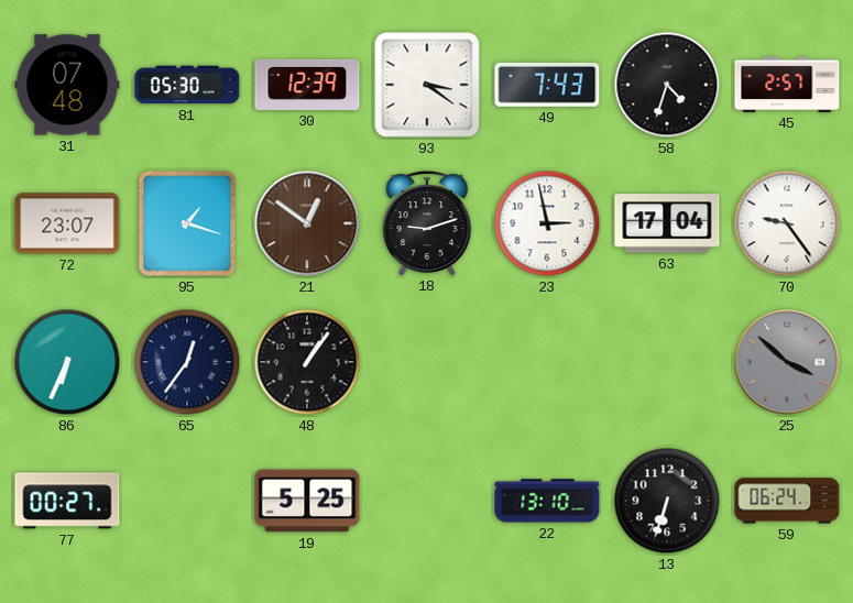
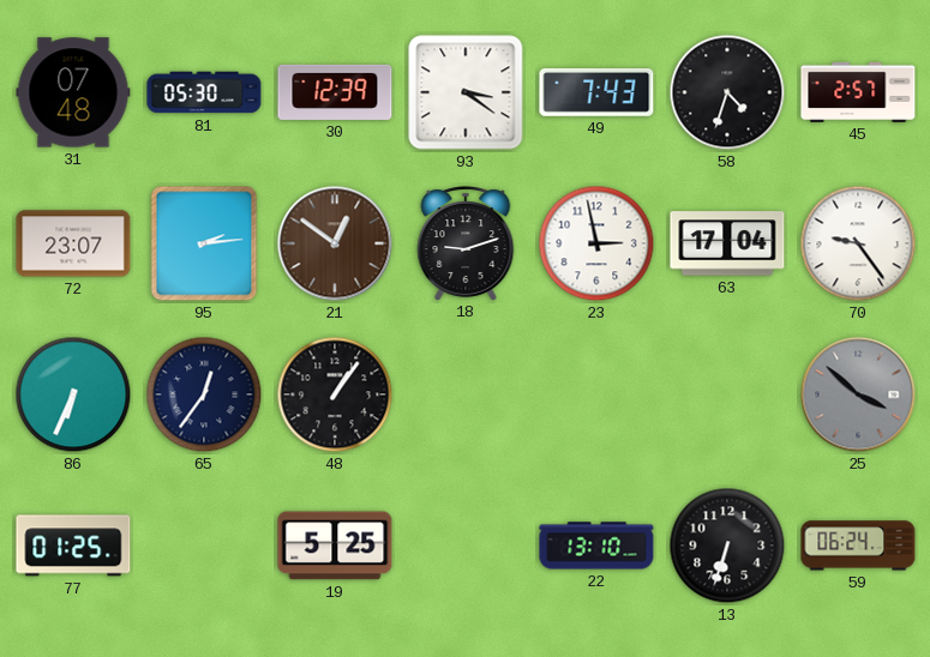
95: 1:18 -> 2:14
77: 00:27 -> 01:25
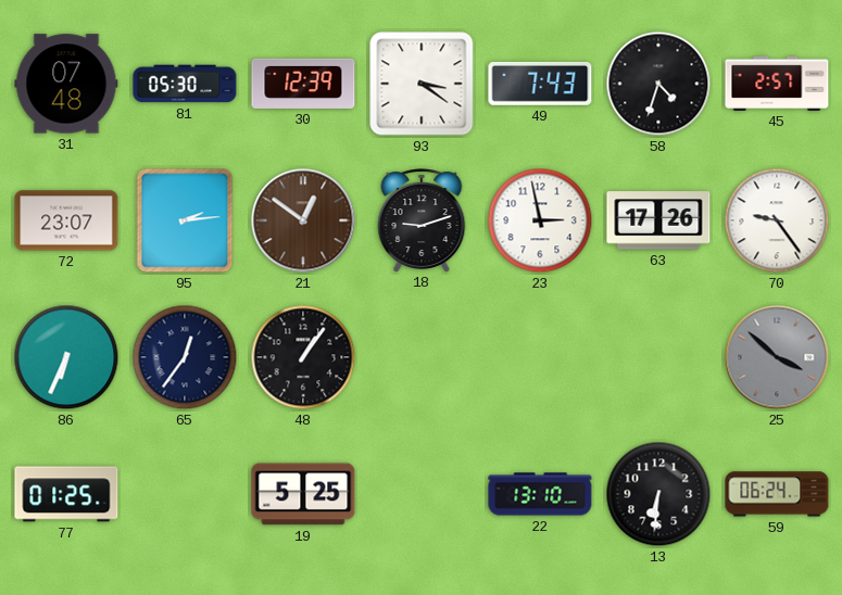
63: 17:04 -> 17:26
13: 6:33 -> 6:31
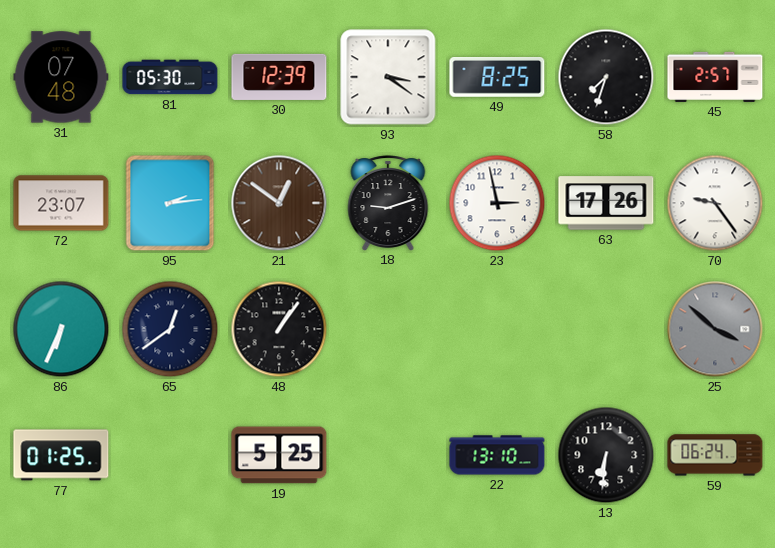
49: 7:43 -> 8:25
58: 4:33 -> 7:33
65: 12:36 -> 12:39
